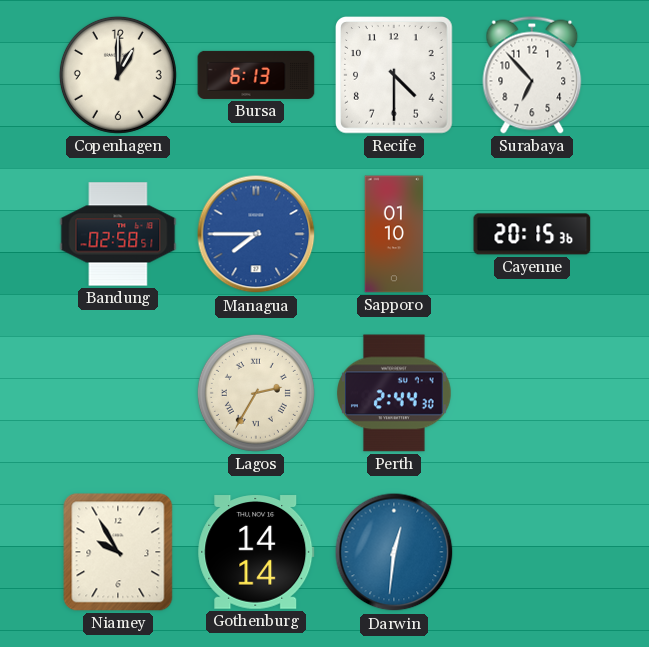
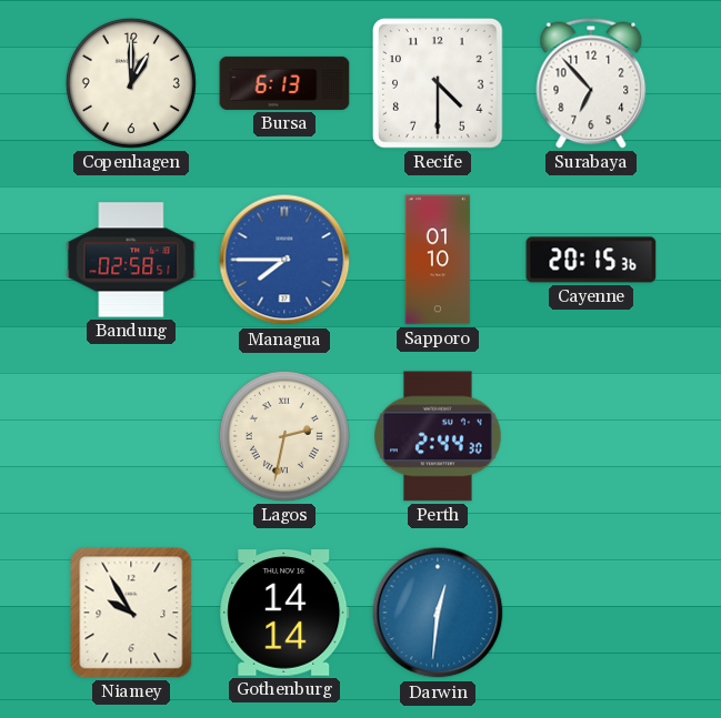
Lagos: 2:35 -> 2:32
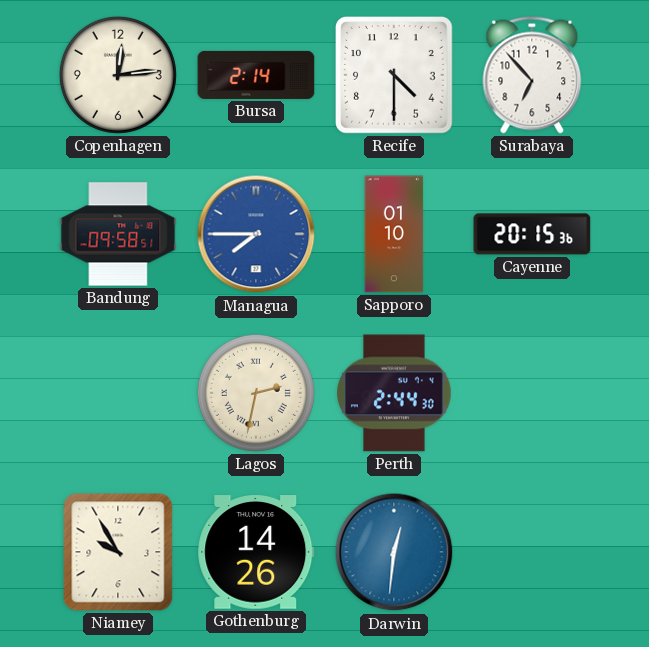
Copenhagen: 1:00 -> 12:14
Bursa: 6:13 -> 2:14
Bandung: 02:58 -> 09:58
Gothenburg: 14:14 -> 14:26
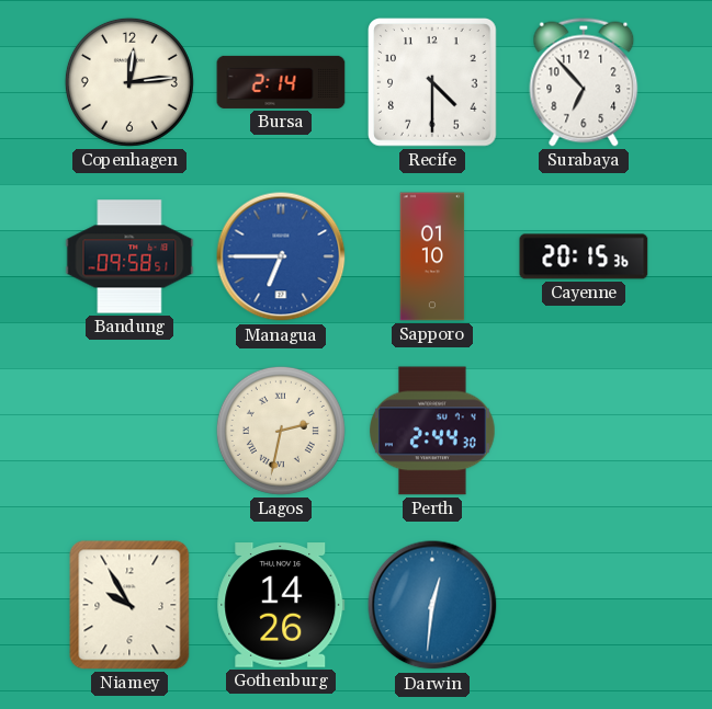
Managua: 7:45 -> 6:45
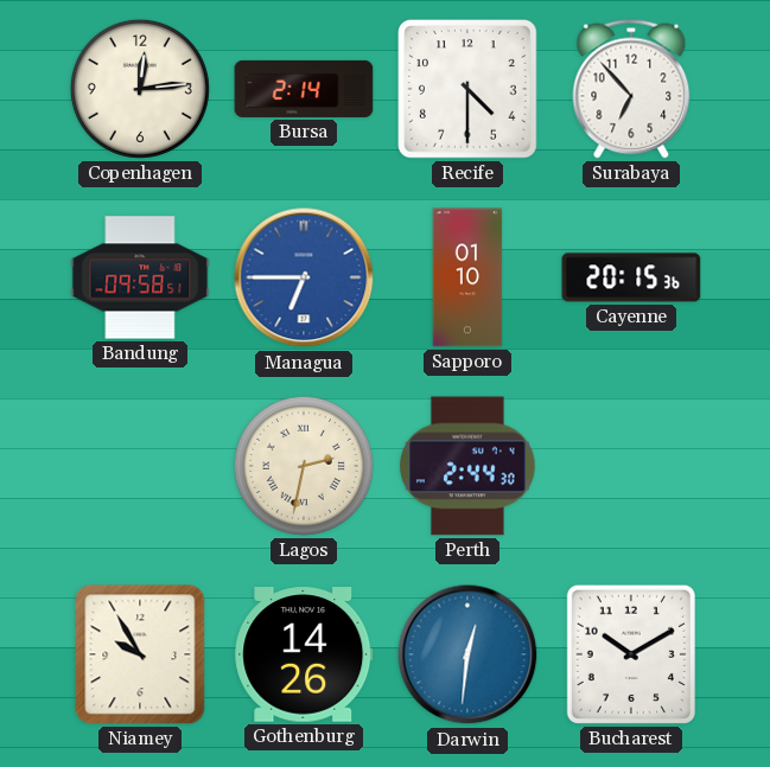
Bucharest: none -> 10:10
